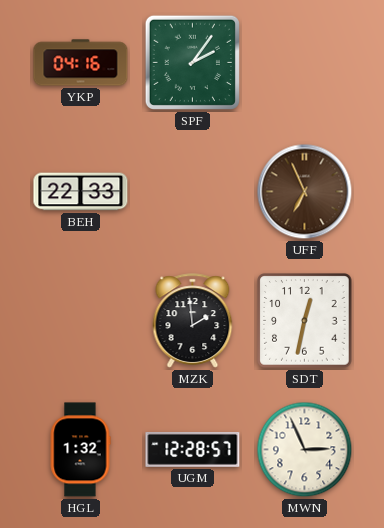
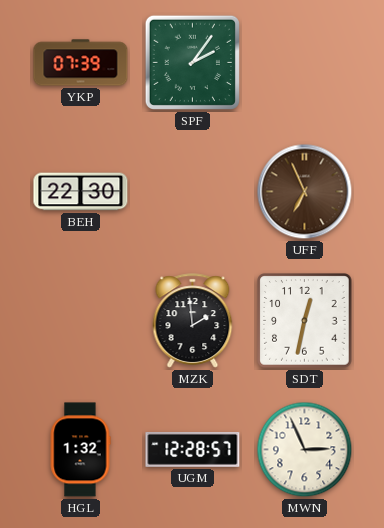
YKP: 04:16 -> 07:39
BEH: 22:33 -> 22:30
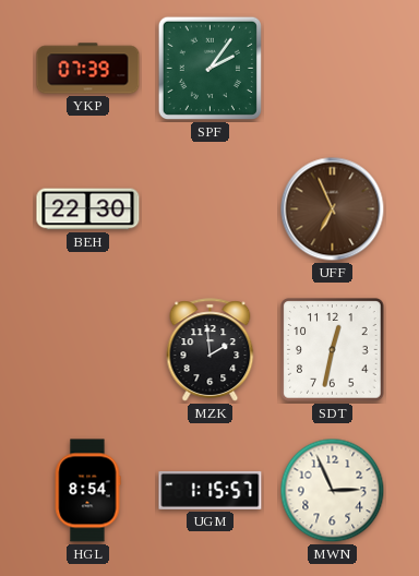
HGL: 1:32 -> 8:54
UGM: 12:28 -> 1:15
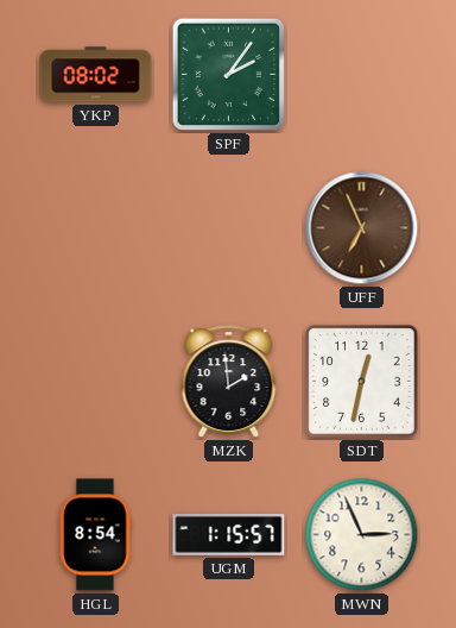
YKP: 07:39 -> 08:02
BEH: 22:30 -> none
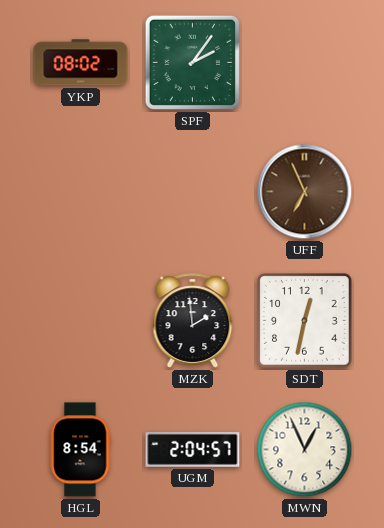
UGM: 1:15 -> 2:04
MWN: 2:56 -> 12:56
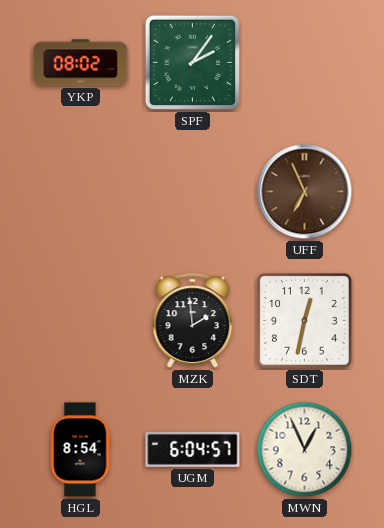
UGM: 2:04 -> 6:04
